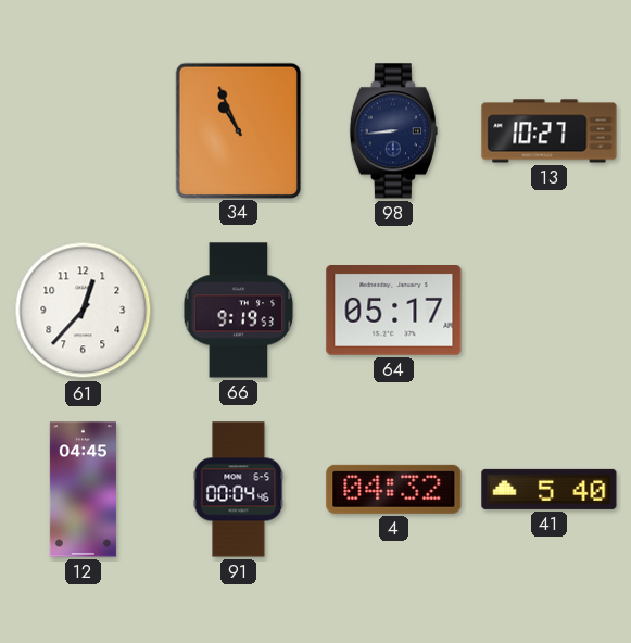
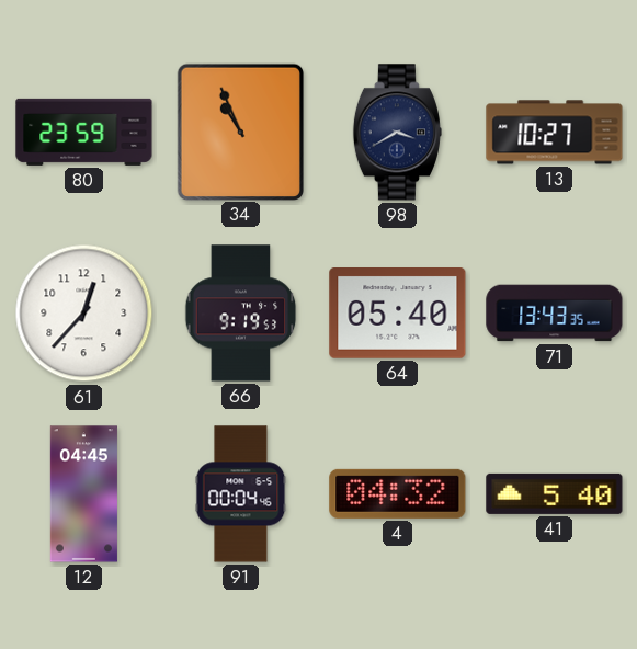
80: none -> 23:59
98: 8:44 -> 3:40
64: 05:17 -> 05:40
71: none -> 13:43
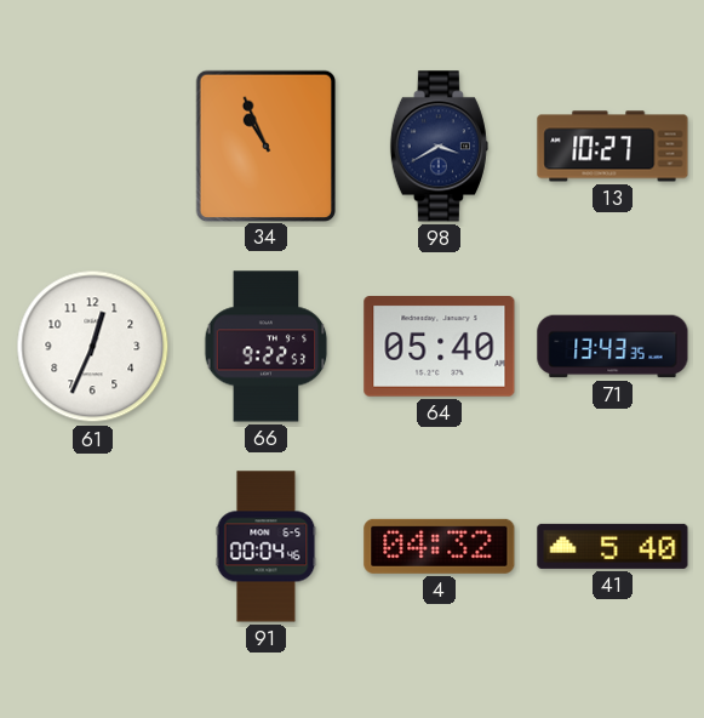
80: 23:59 -> none
61: 12:37 -> 12:34
66: 9:19 -> 9:22
12: 04:45 -> none
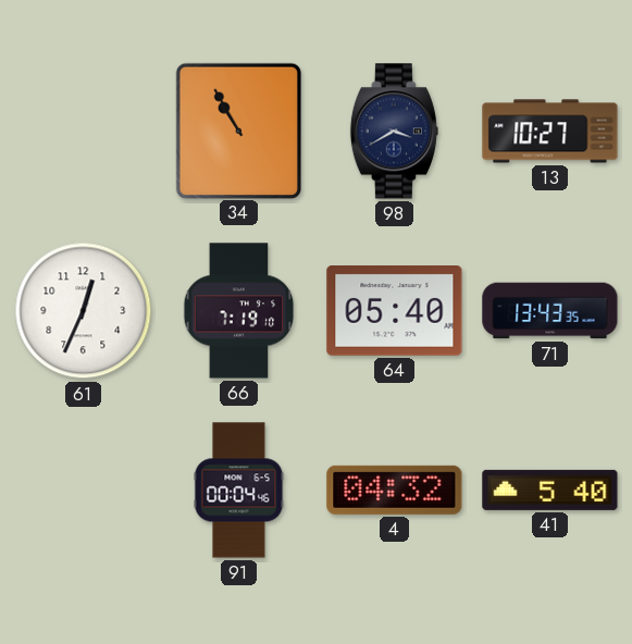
34: 10:56 -> 10:55
66: 9:22 -> 7:19
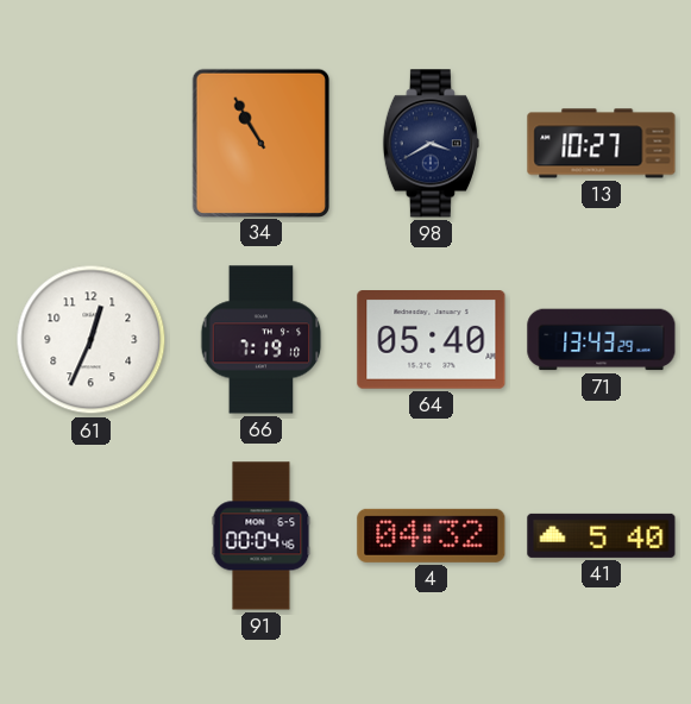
71: 13:43:35 -> 13:43:29
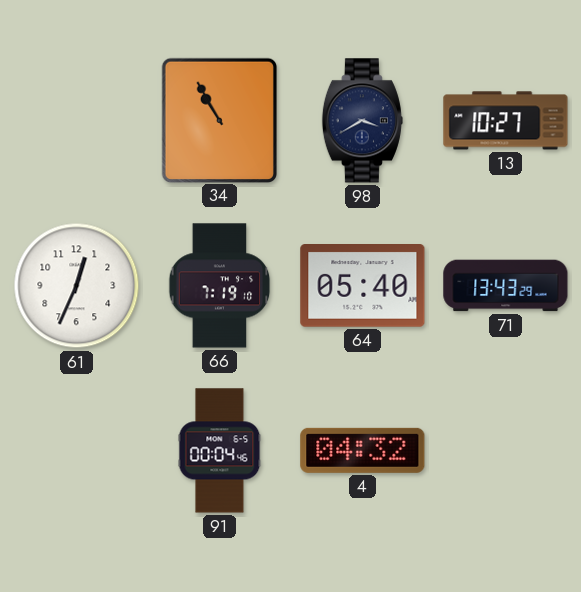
41: 5:40 -> none
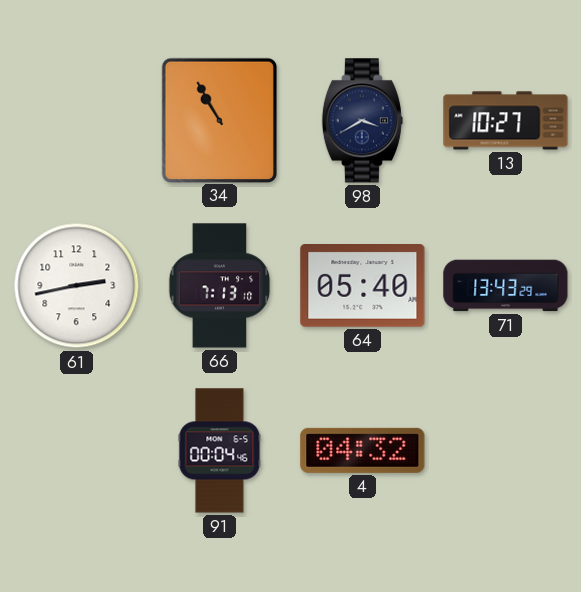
61: 12:34 -> 2:43
66: 7:19 -> 7:13
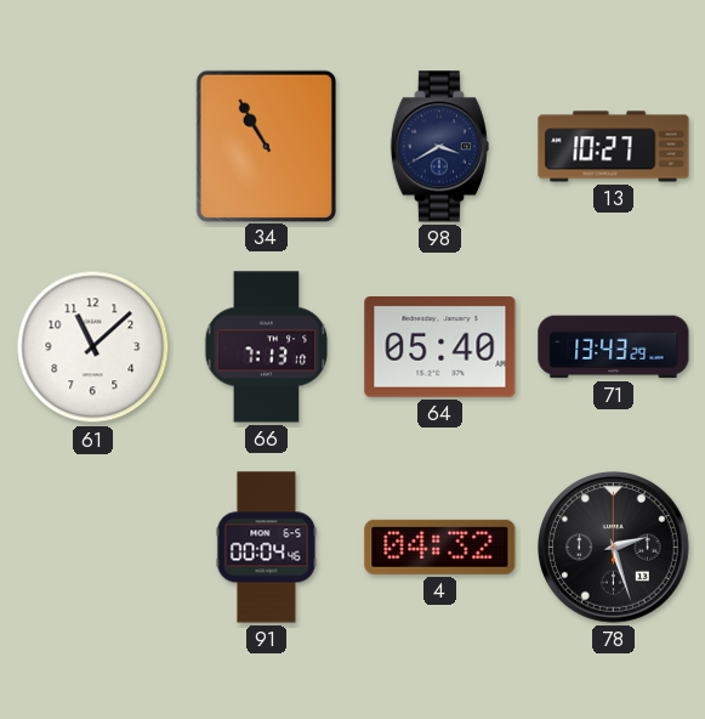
61: 2:43 -> 11:08
78: none -> 2:27
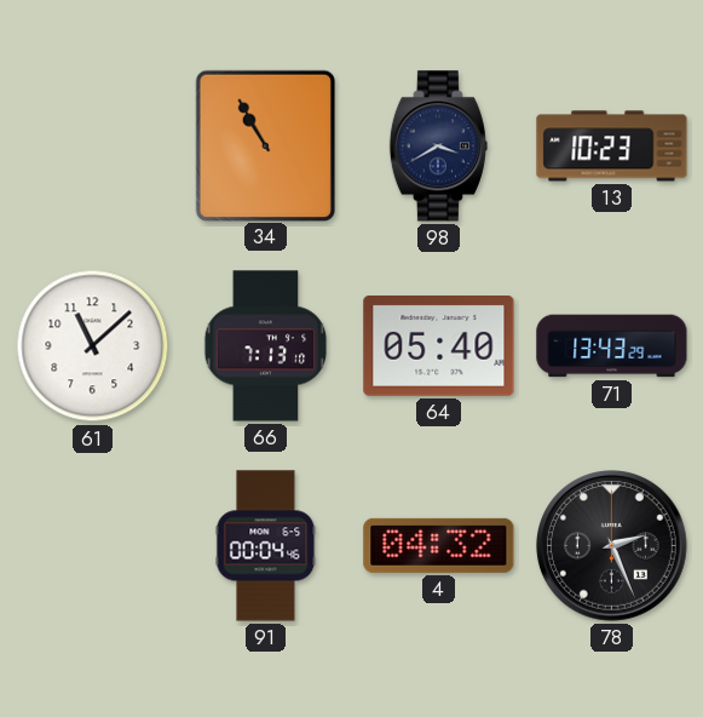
13: 10:27 -> 10:23
78: 2:27 -> 2:26
